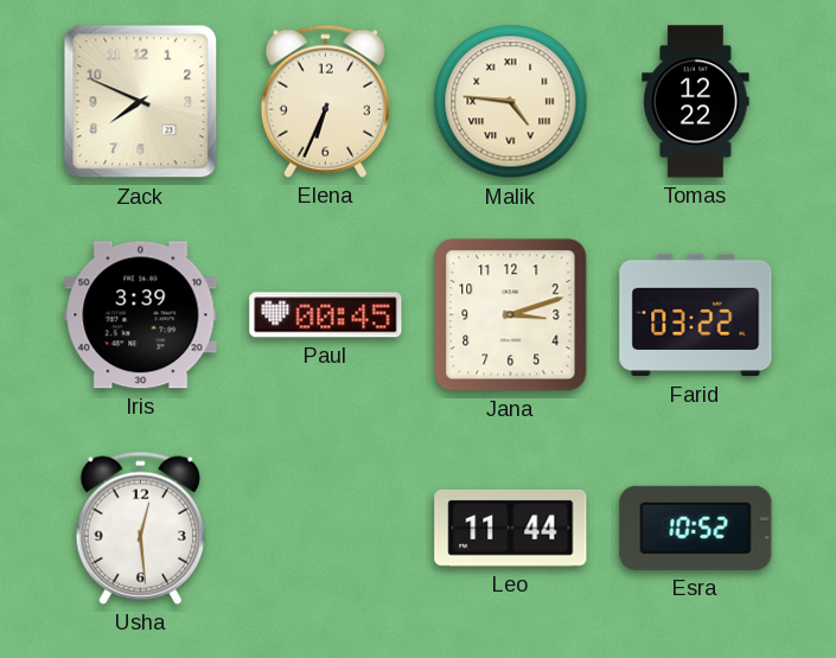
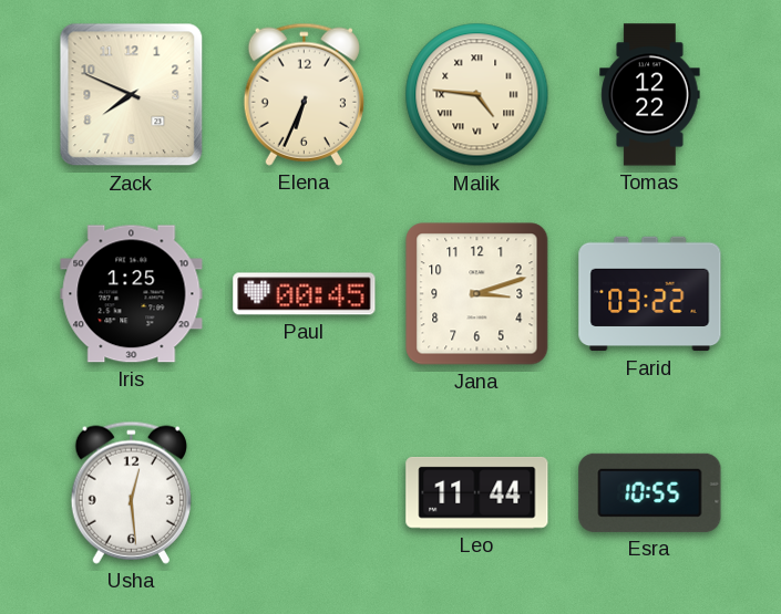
Iris: 3:39 -> 1:25
Esra: 10:52 -> 10:55
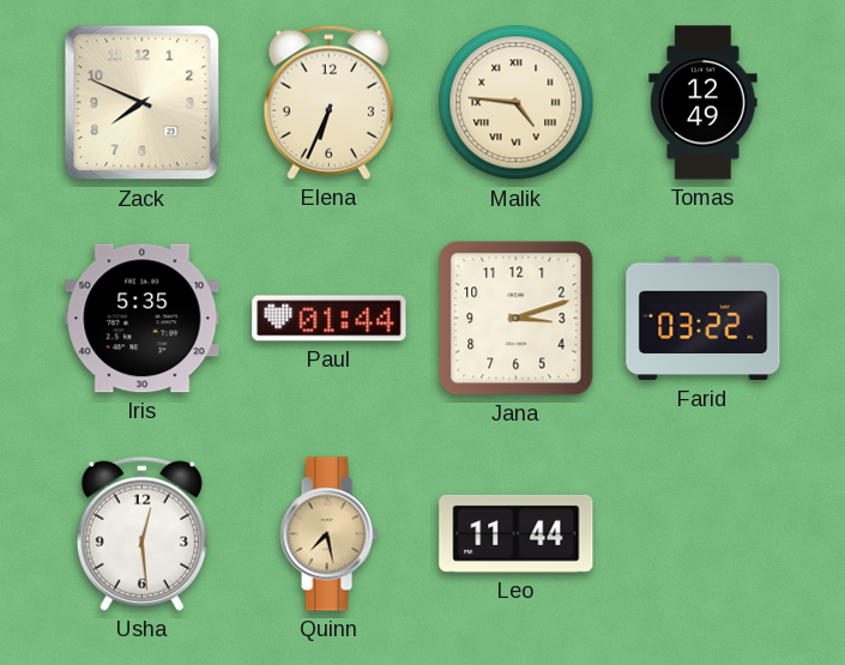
Tomas: 12:22 -> 12:49
Iris: 1:25 -> 5:35
Paul: 00:45 -> 01:44
Quinn: none -> 7:28
Esra: 10:55 -> none
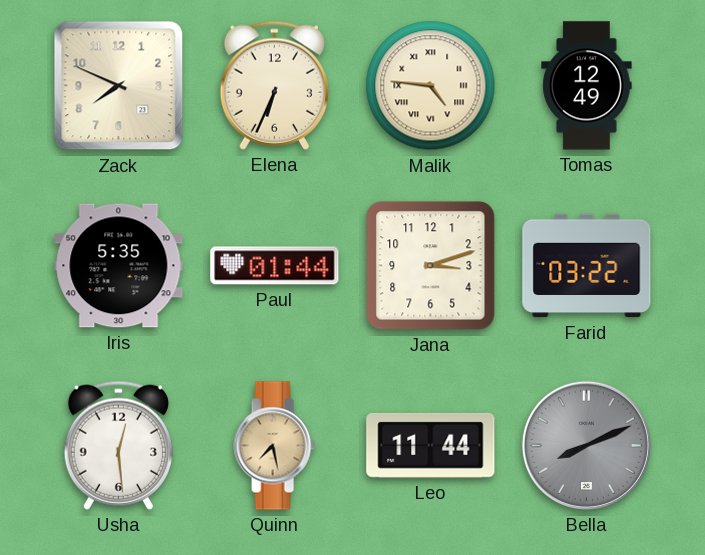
Bella: none -> 8:11
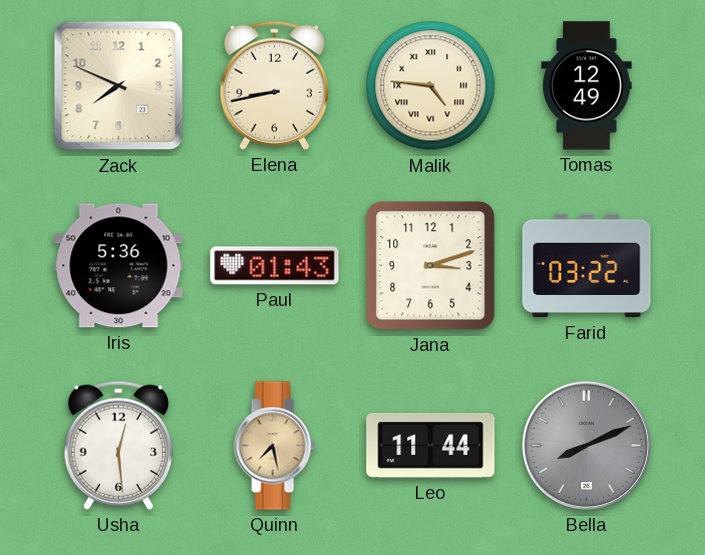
Elena: 6:34 -> 8:43
Iris: 5:35 -> 5:36
Paul: 01:44 -> 01:43
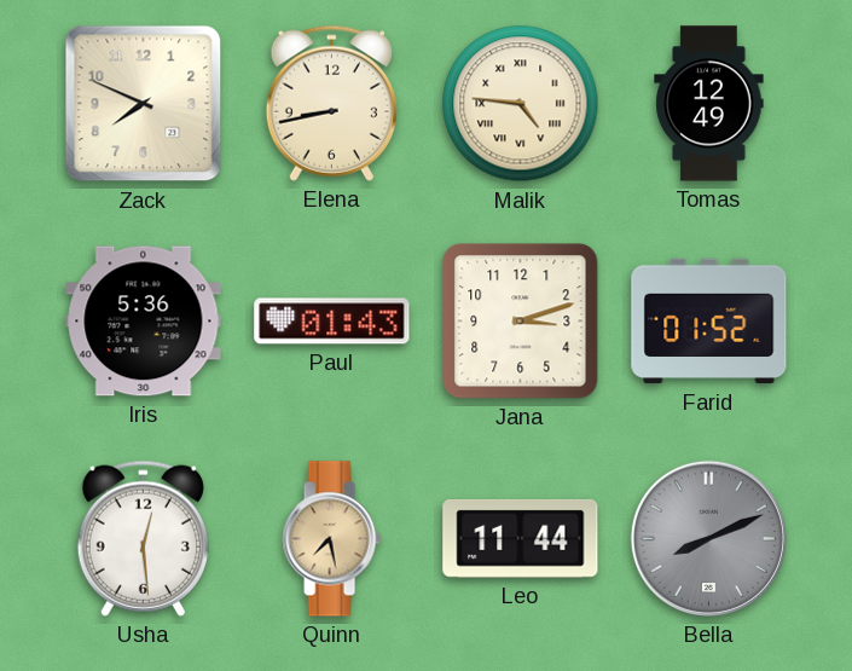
Farid: 03:22 -> 01:52
